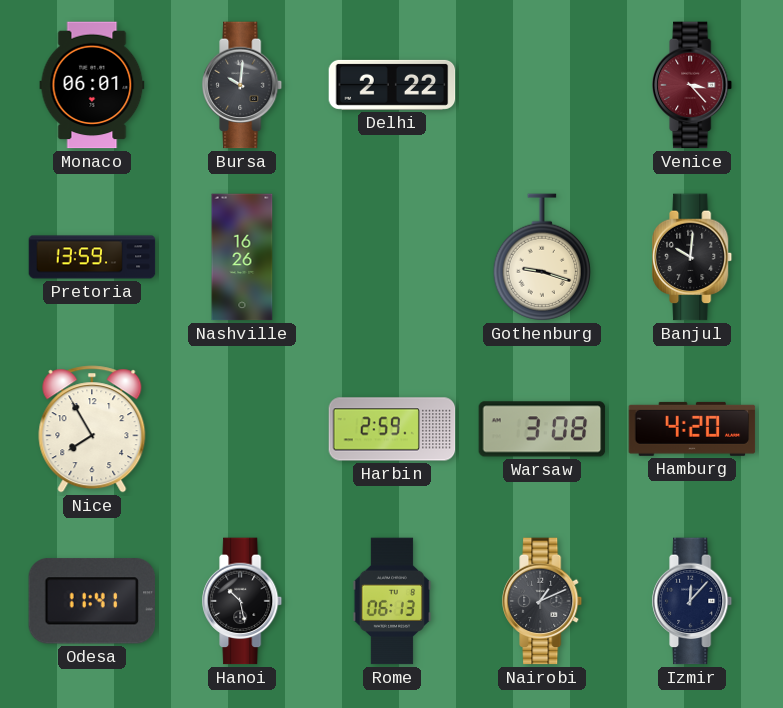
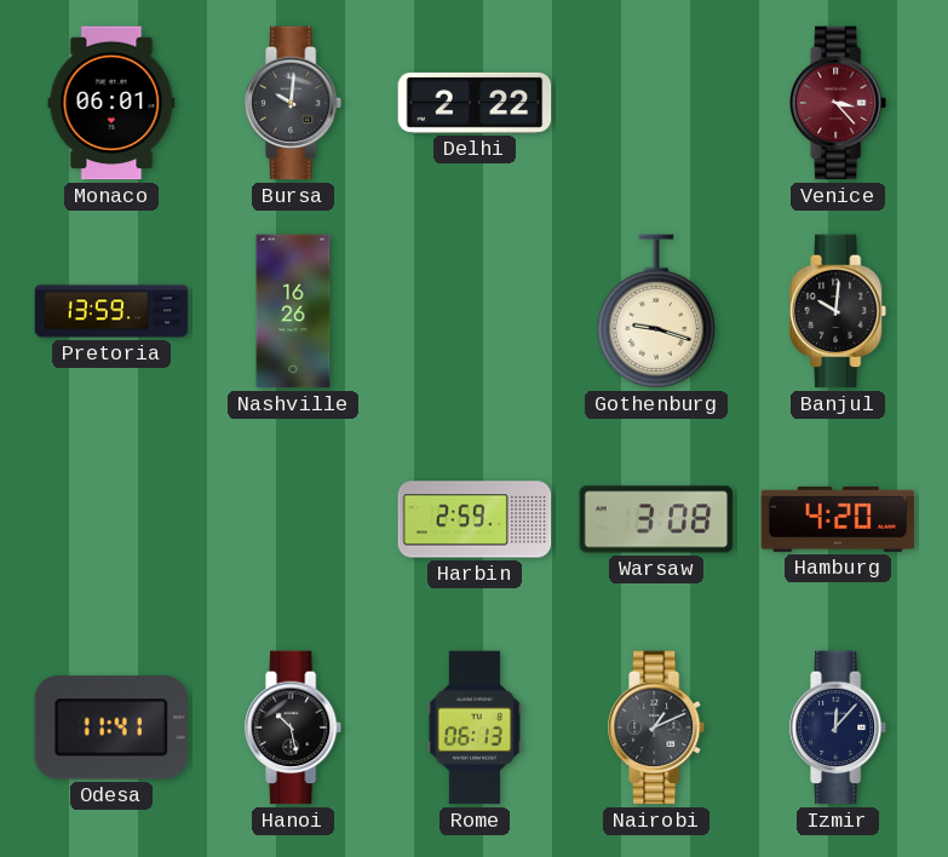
Nice: 7:55 -> none
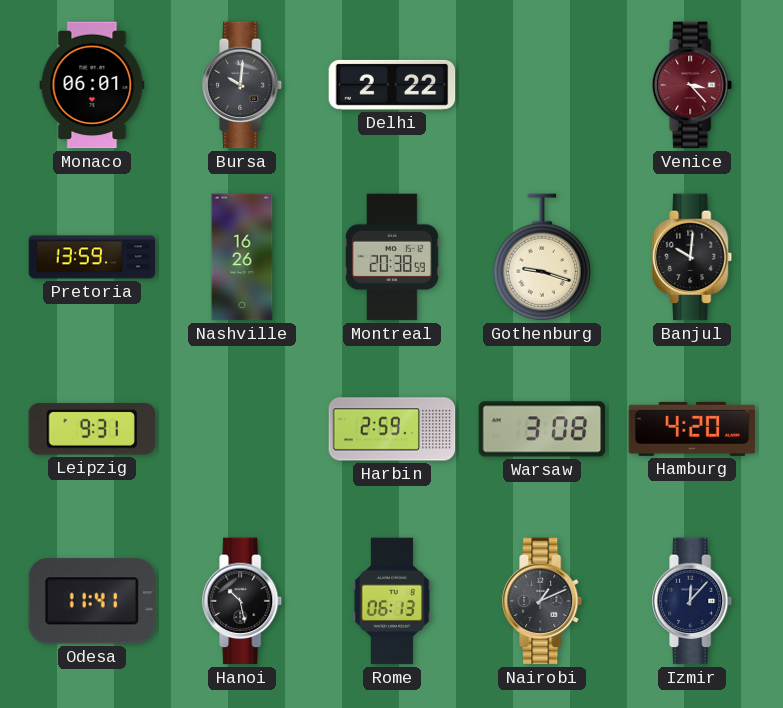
Montreal: none -> 20:38
Leipzig: none -> 9:31
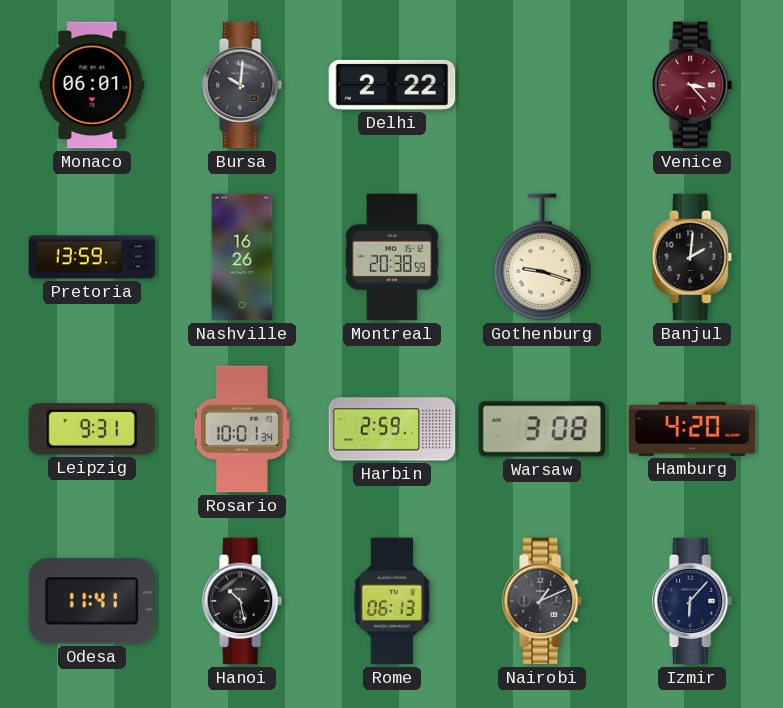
Banjul: 10:01 -> 2:01
Rosario: none -> 10:01
Izmir: 12:07 -> 6:07
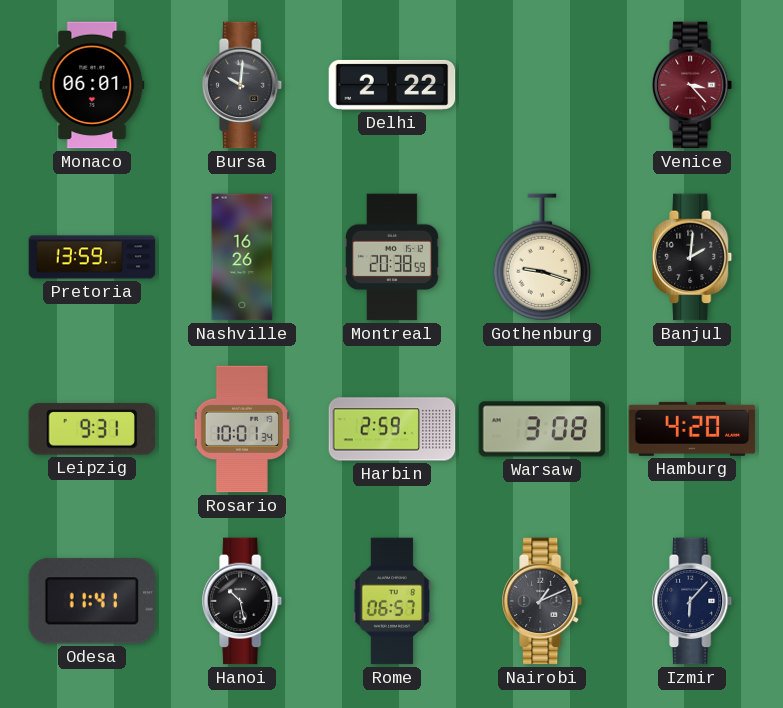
Rome: 06:13 -> 06:57
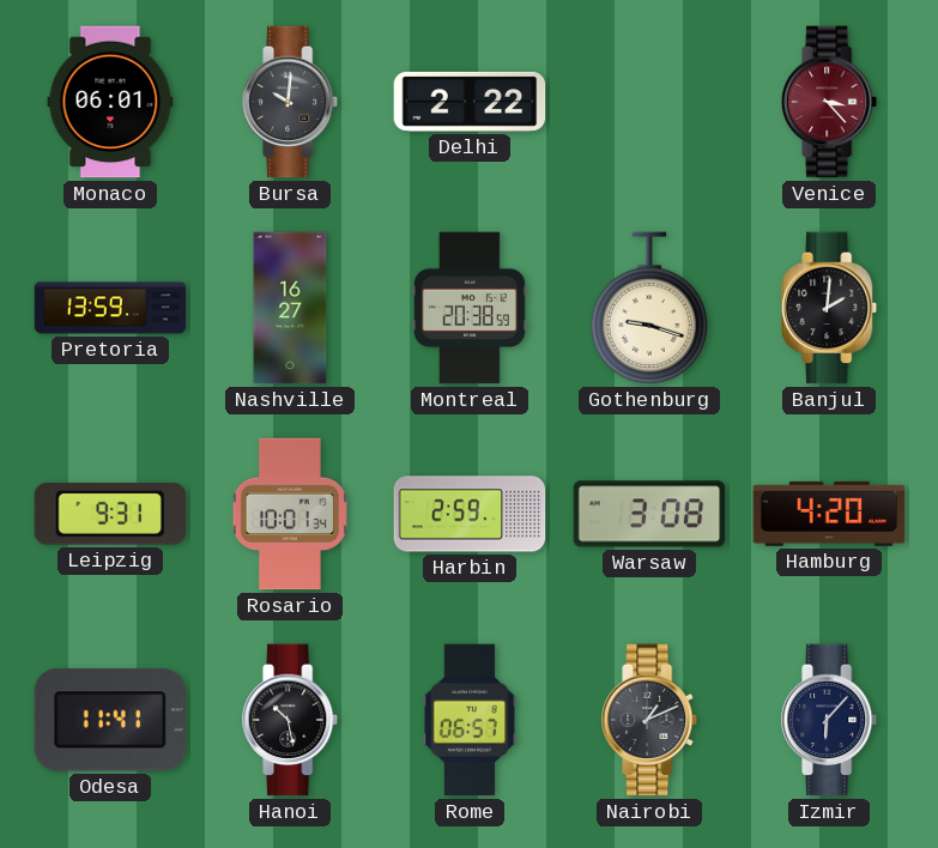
Nashville: 16:26 -> 16:27
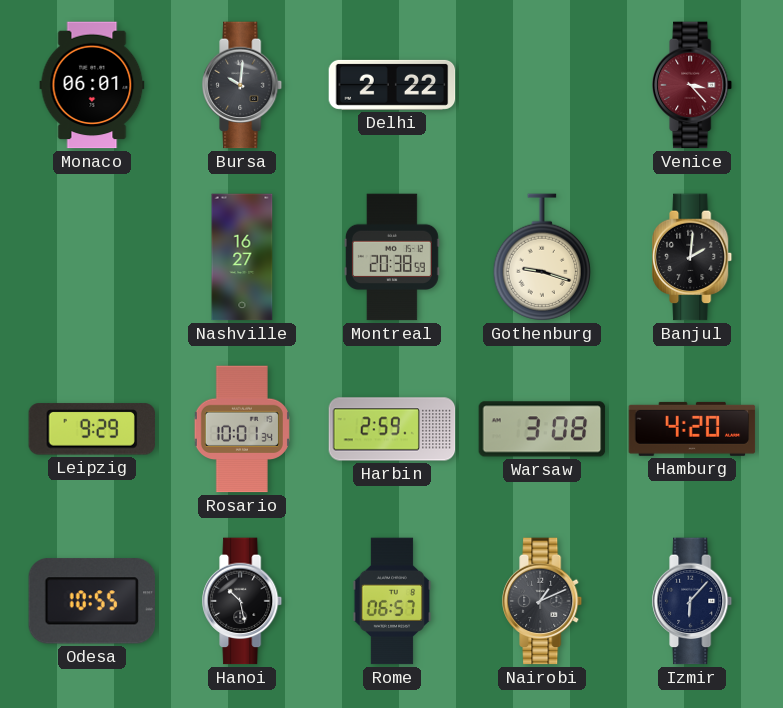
Pretoria: 13:59 -> none
Leipzig: 9:31 -> 9:29
Odesa: 11:41 -> 10:55
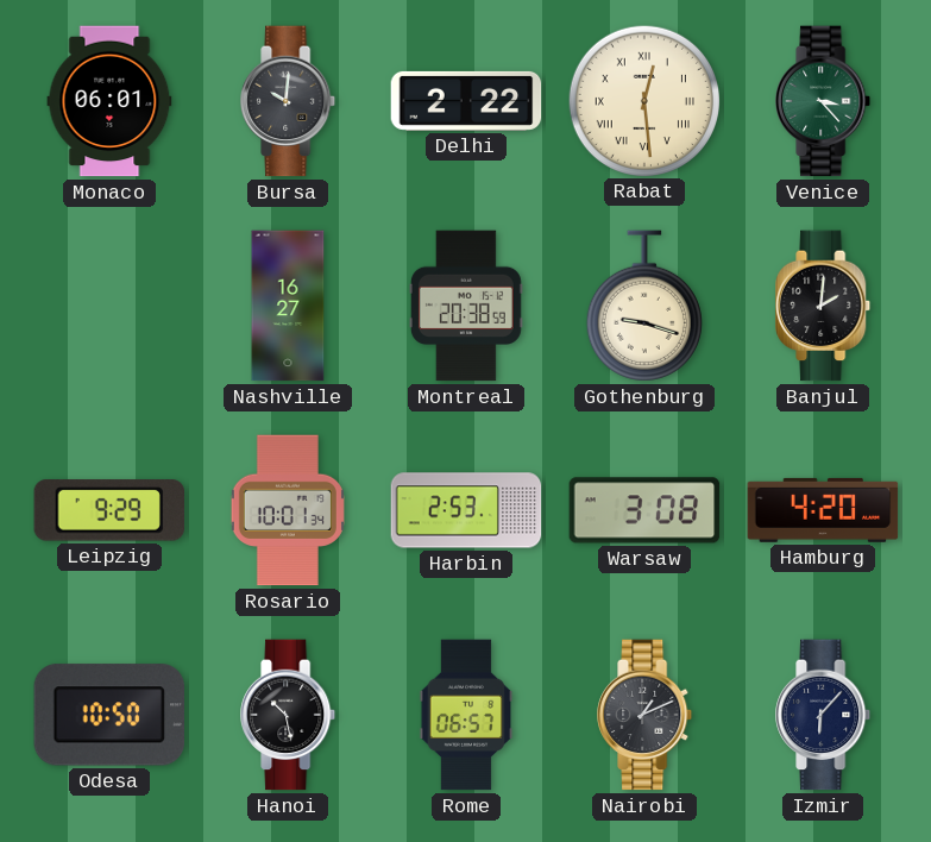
Rabat: none -> 12:29
Venice dial: burgundy -> green
Harbin: 2:59 -> 2:53
Odesa: 10:55 -> 10:50
